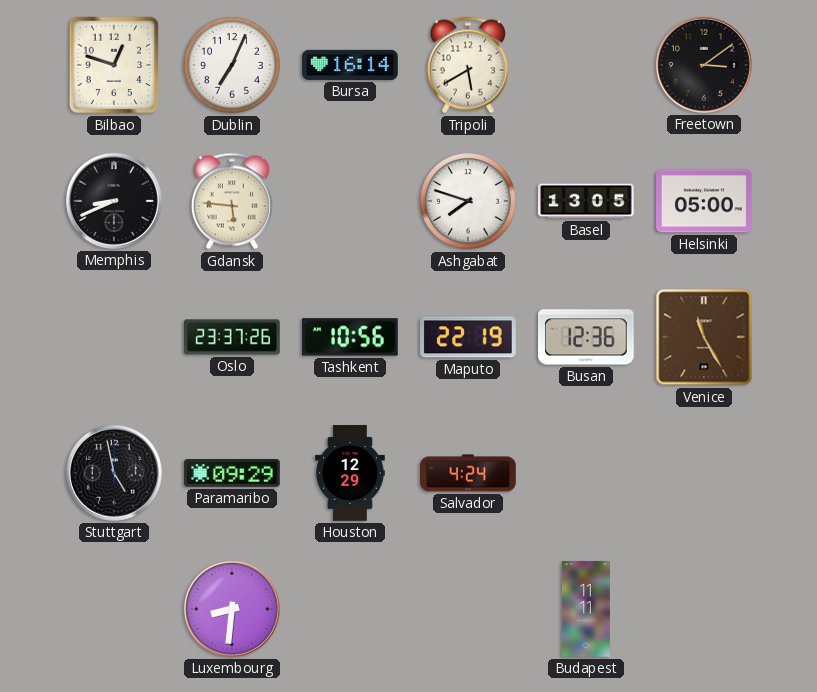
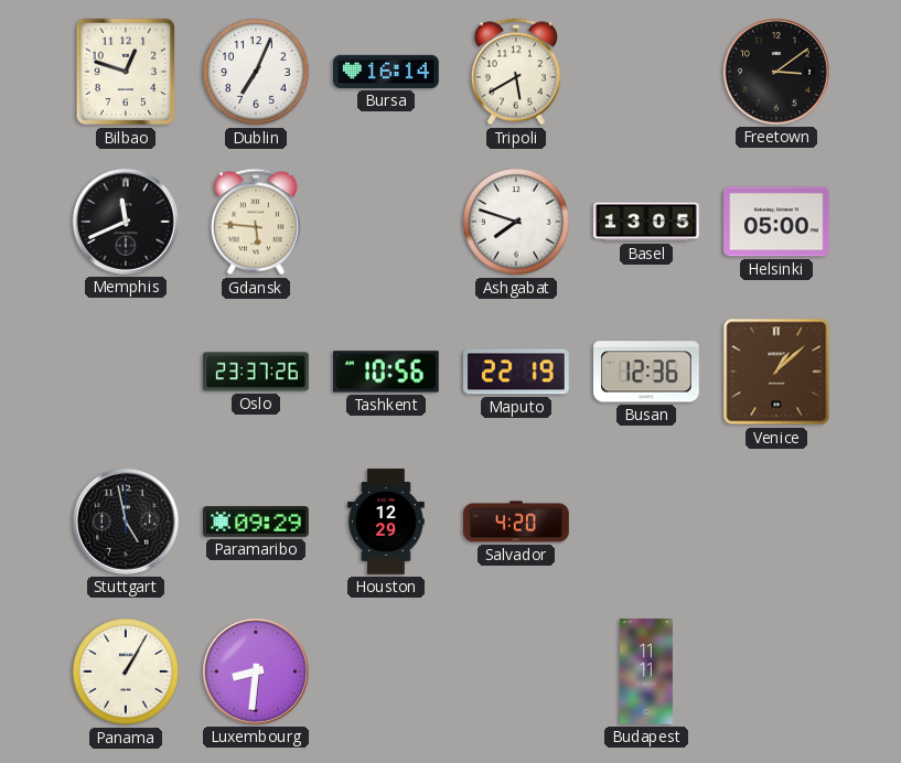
Memphis: 8:41 -> 11:41
Venice: 11:25 -> 1:08
Salvador: 4:24 -> 4:20
Panama: none -> 1:05
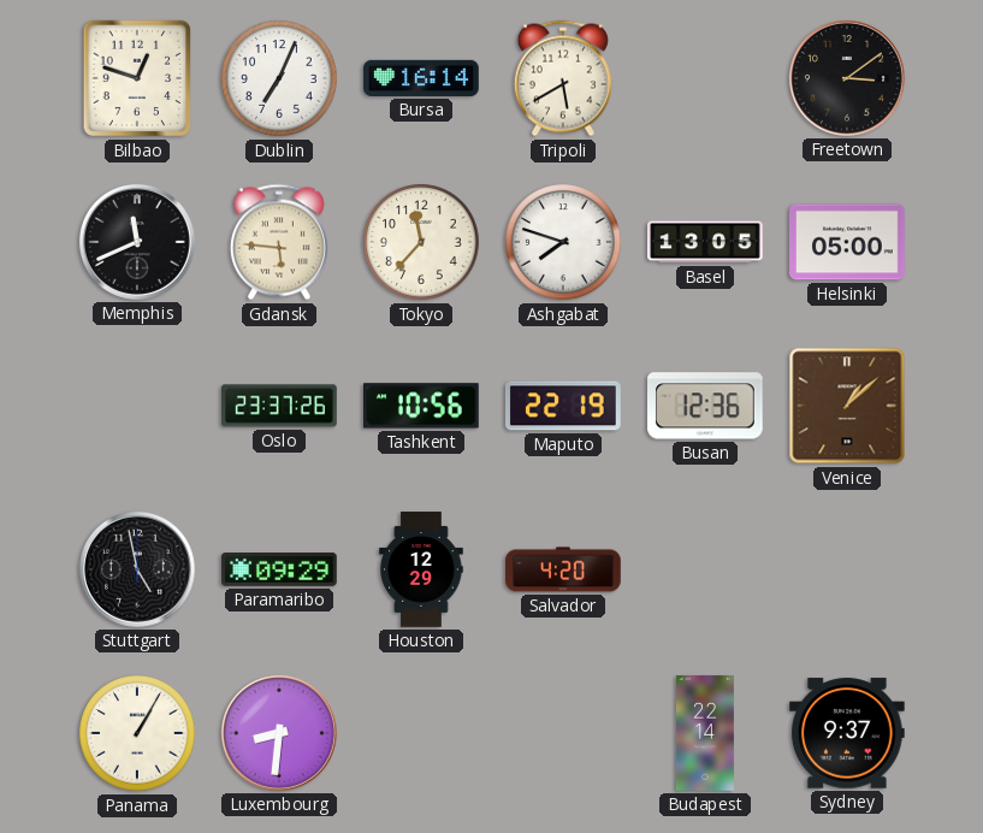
Tokyo: none -> 11:37
Budapest: 11:11 -> 22:14
Sydney: none -> 9:37
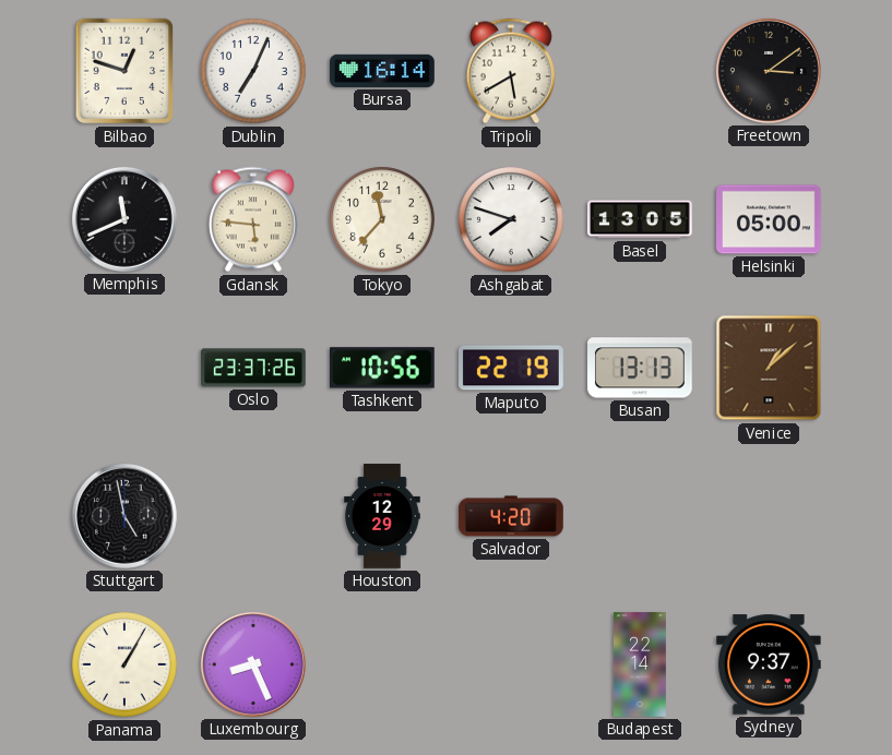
Busan: 12:36 -> 13:13
Paramaribo: 09:29 -> none
Luxembourg: 8:31 -> 8:26
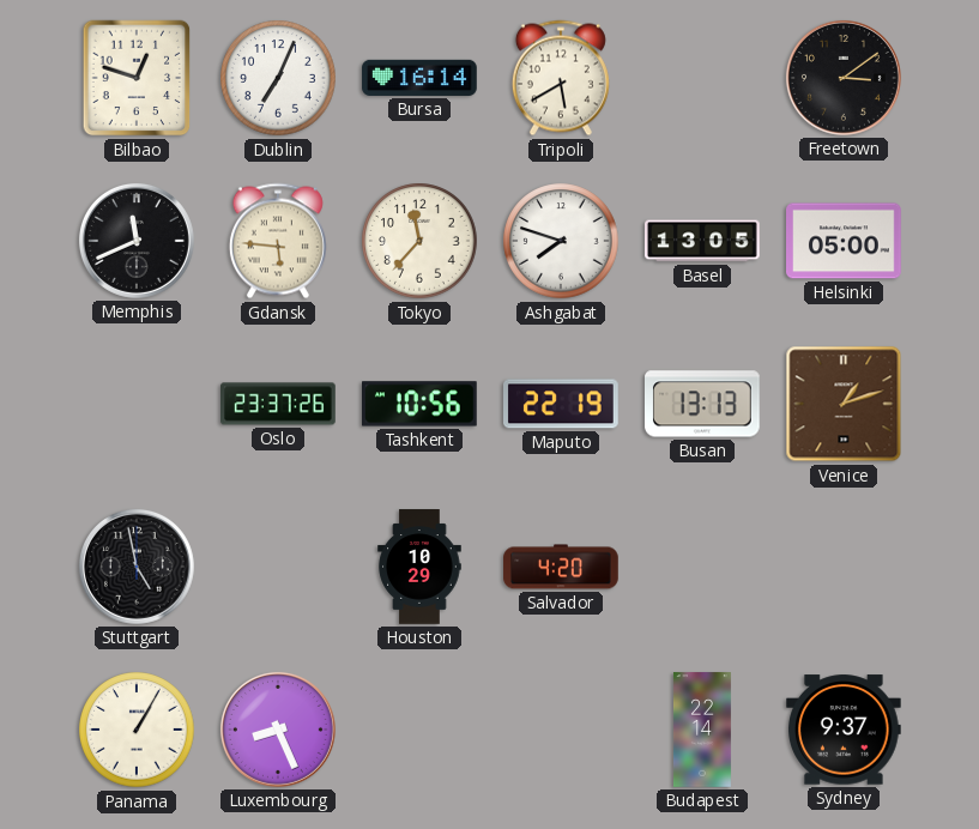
Venice: 1:08 -> 1:12
Houston: 12:29 -> 10:29
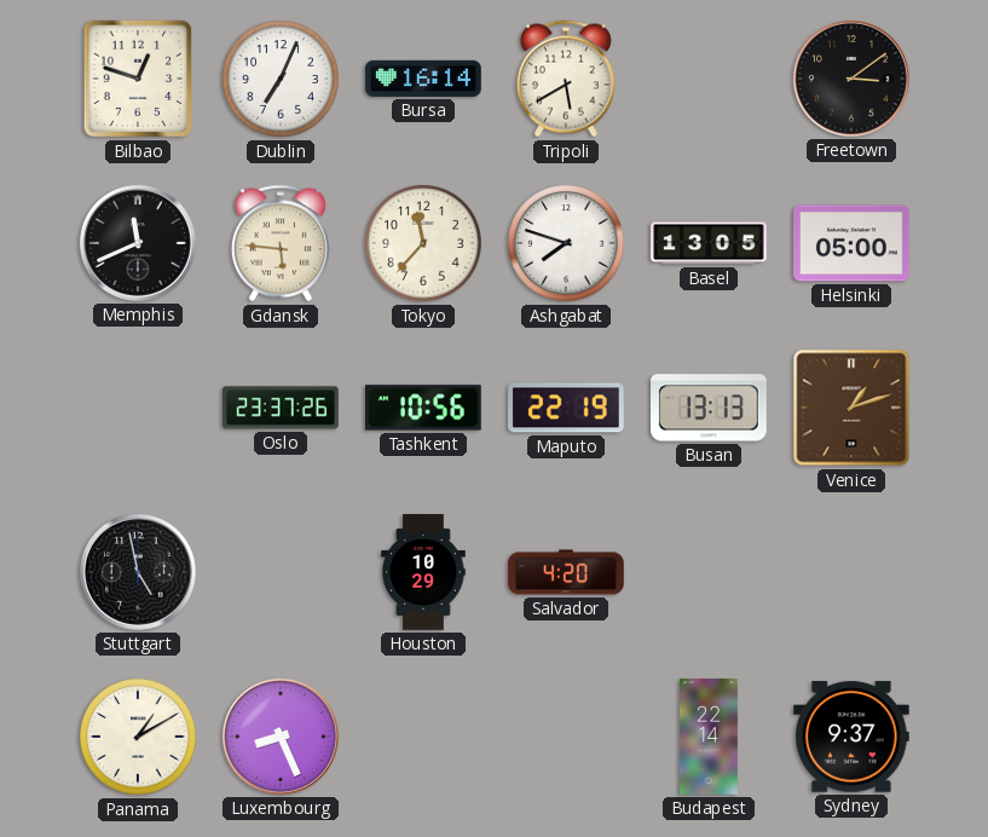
Panama: 1:05 -> 1:10
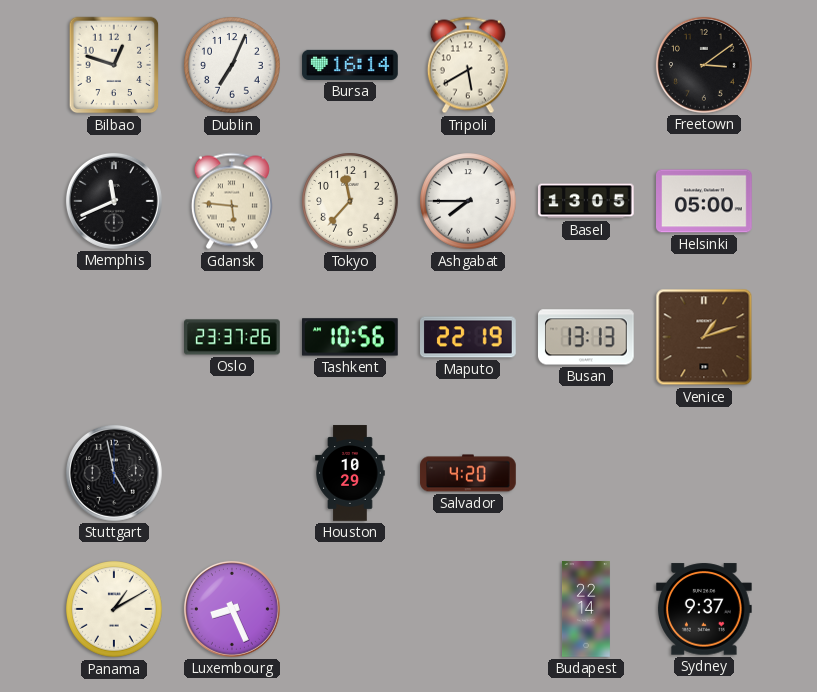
Ashgabat: 7:48 -> 7:45
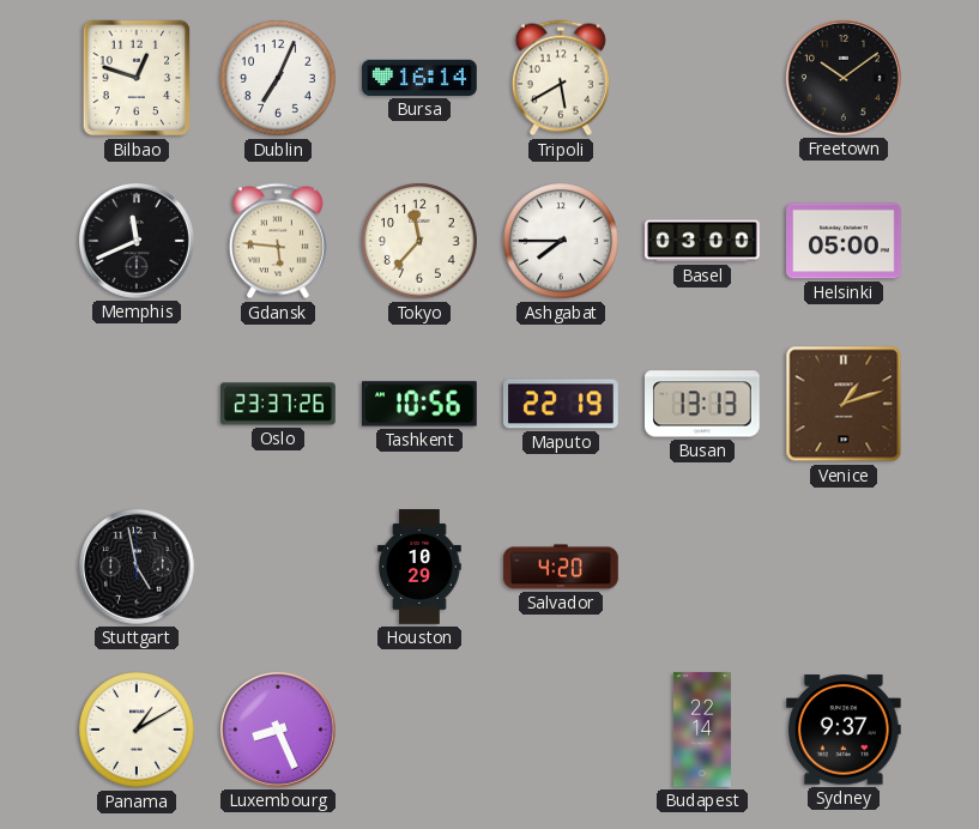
Freetown: 3:09 -> 10:09
Basel: 13:05 -> 03:00
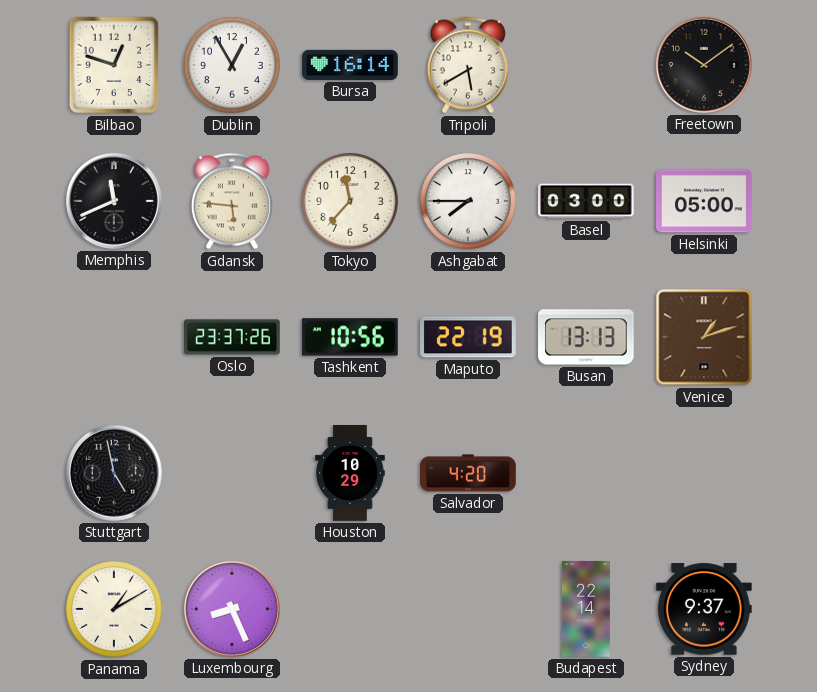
Dublin: 7:04 -> 12:55
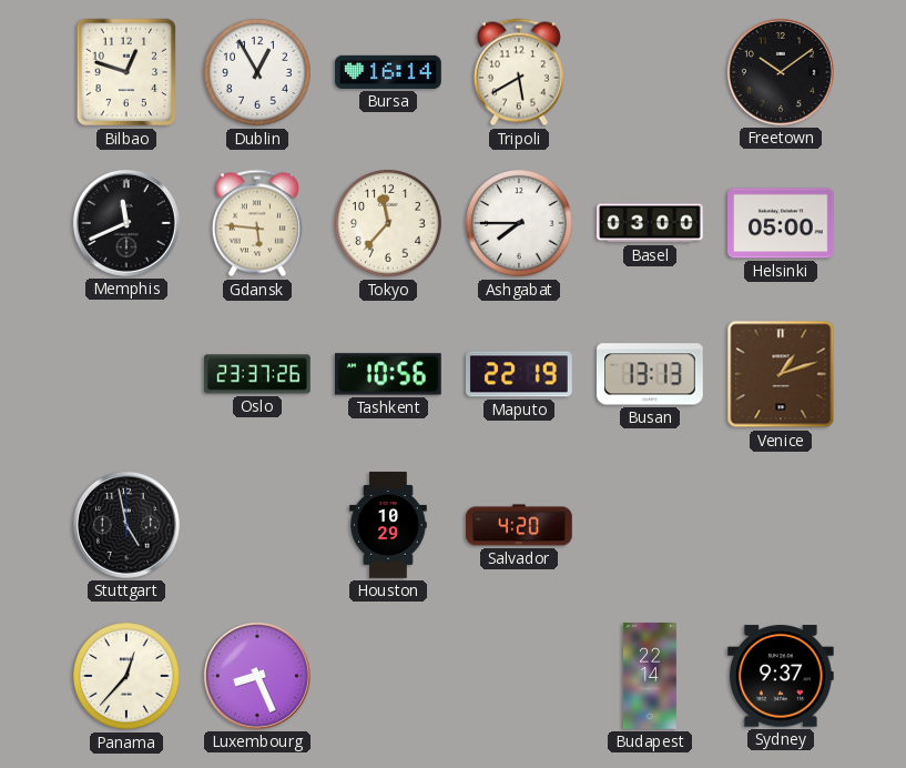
Panama: 1:10 -> 12:37
